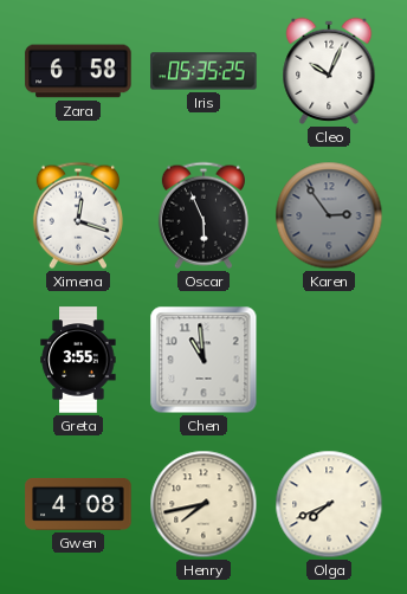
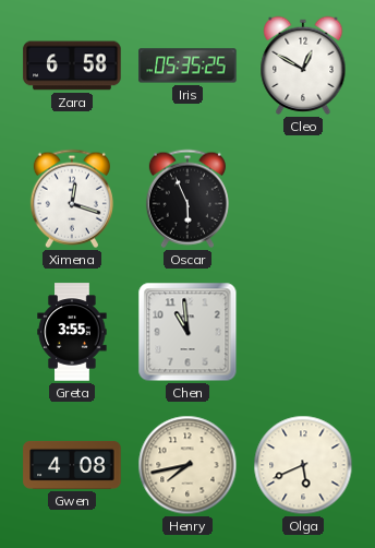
Cleo: 10:04 -> 12:50
Karen: 2:54 -> none
Olga: 7:41 -> 5:41
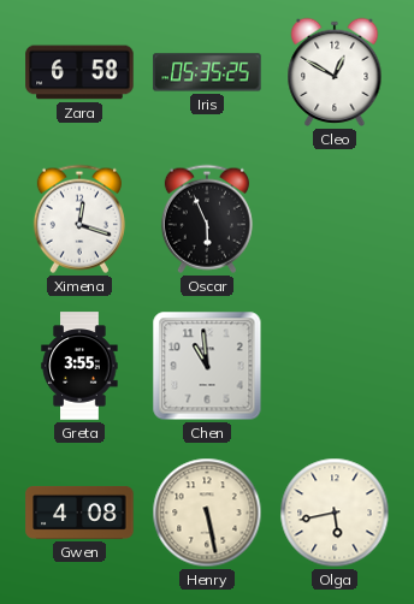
Henry: 7:43 -> 5:28
Olga: 5:41 -> 5:43
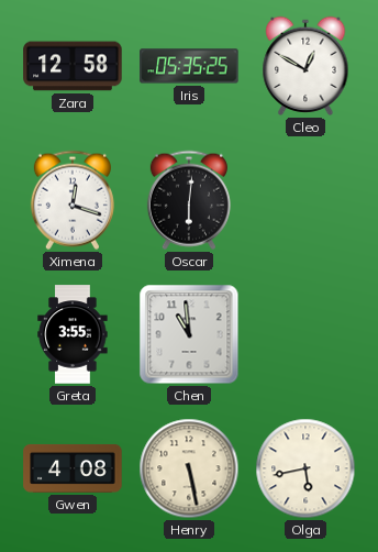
Zara: 6:58 -> 12:58
Oscar: 5:56 -> 6:01
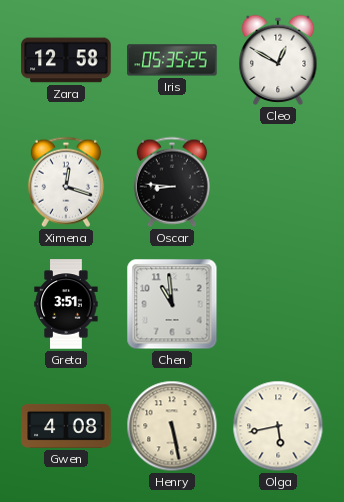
Oscar: 6:01 -> 8:46
Greta: 3:55 -> 3:51
